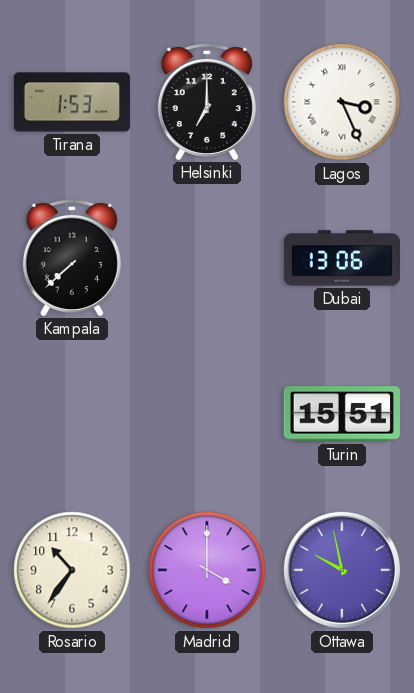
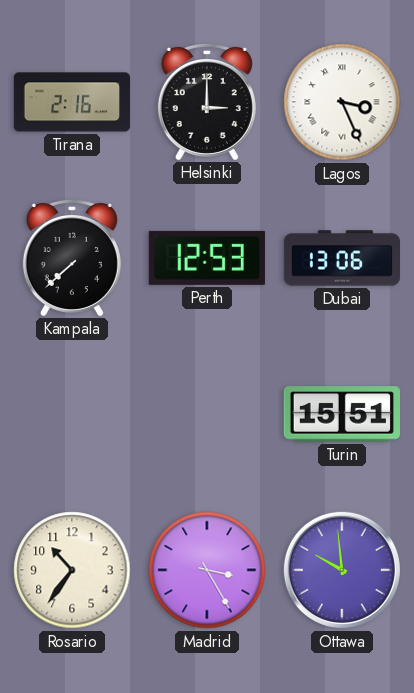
Tirana: 1:53 -> 2:16
Helsinki: 7:00 -> 3:00
Perth: none -> 12:53
Madrid: 4:00 -> 3:25
Ottawa: 9:58 -> 9:59
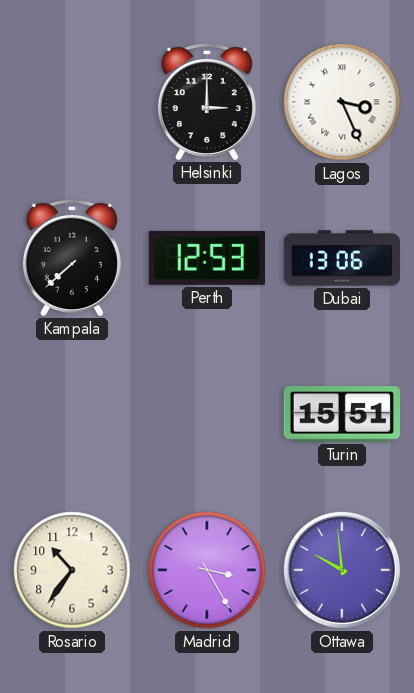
Tirana: 2:16 -> none
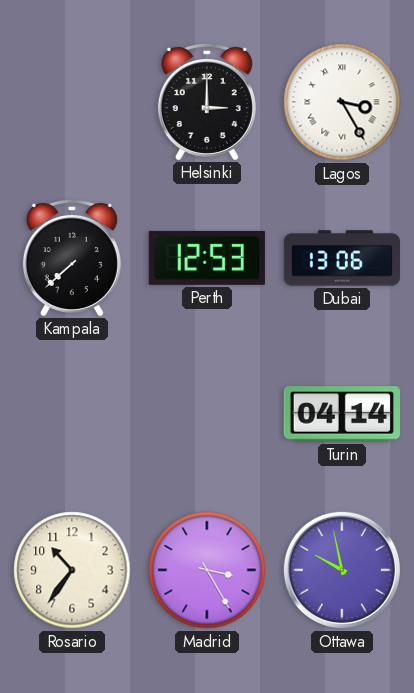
Lagos: 3:26 -> 3:25
Turin: 15:51 -> 04:14
Ottawa: 9:59 -> 9:58
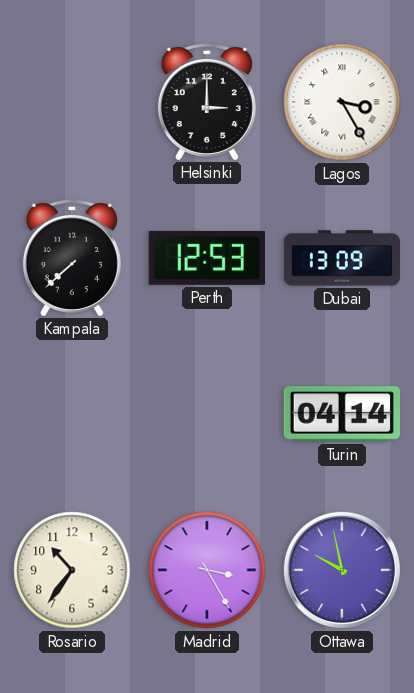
Dubai: 13:06 -> 13:09
